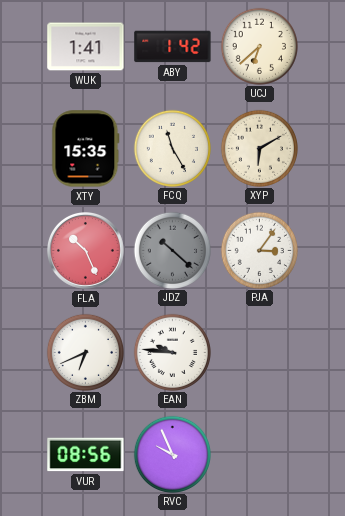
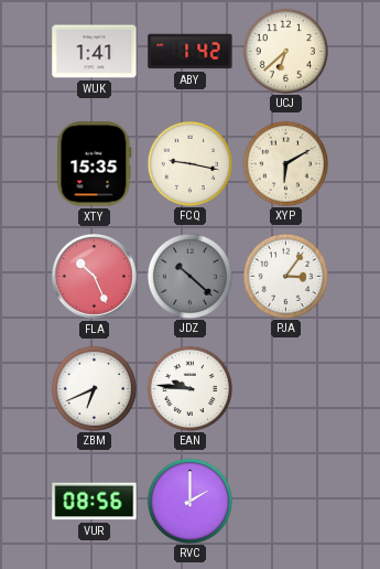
FCQ: 11:25 -> 9:17
RVC: 9:56 -> 2:00
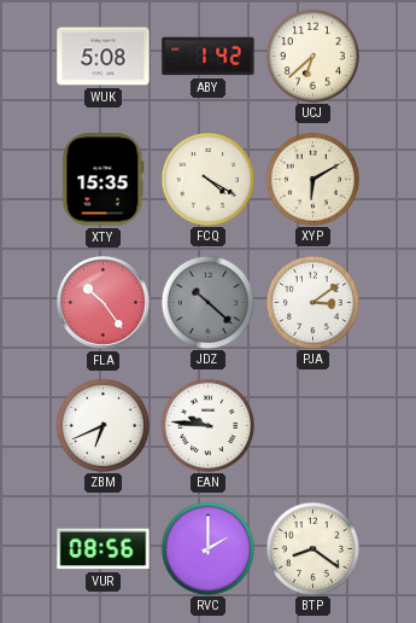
WUK: 1:41 -> 5:08
FCQ: 9:17 -> 4:20
FLA: 10:26 -> 10:24
PJA: 3:06 -> 3:09
BTP: none -> 8:21
